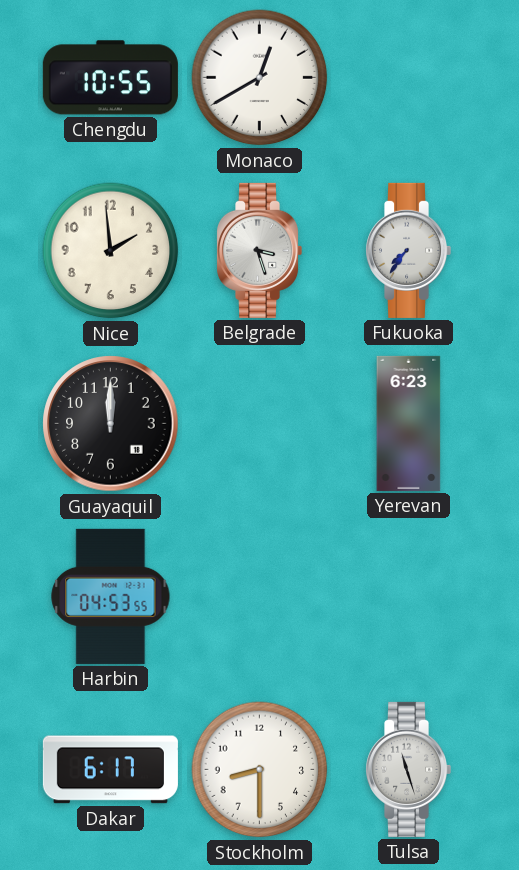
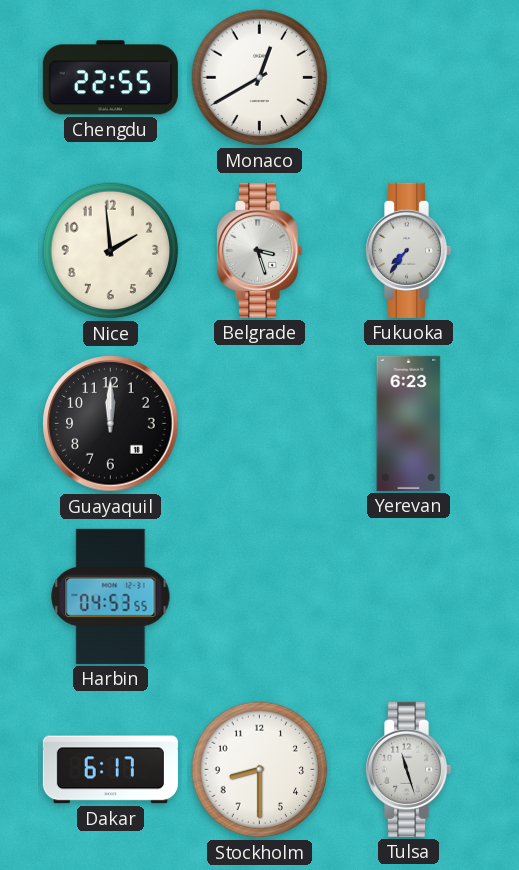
Chengdu: 10:55 -> 22:55
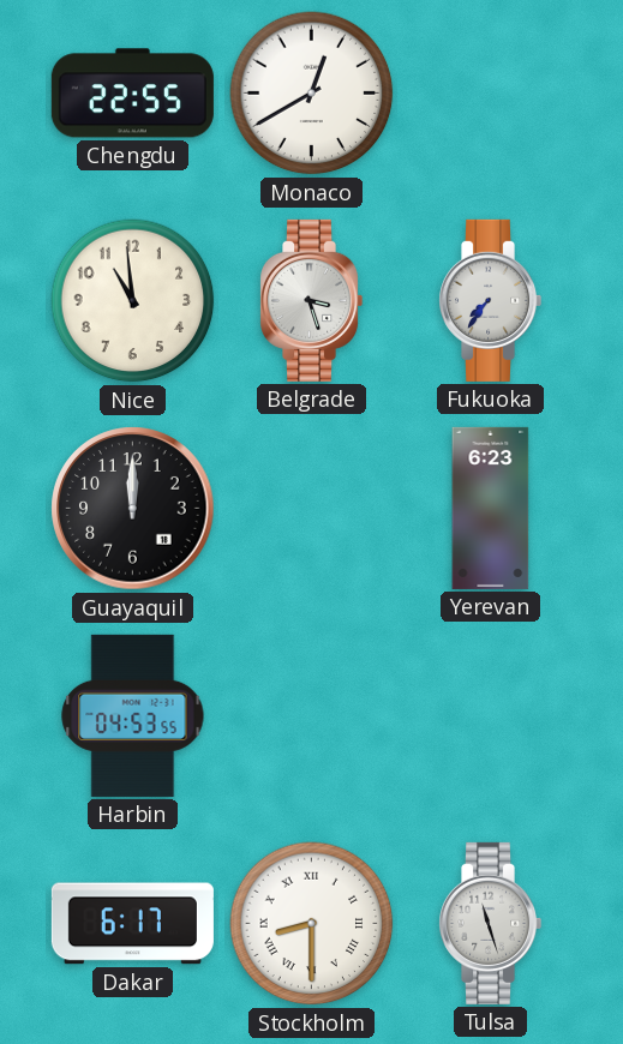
Nice: 1:59 -> 10:59
Stockholm numerals: Arabic -> Roman
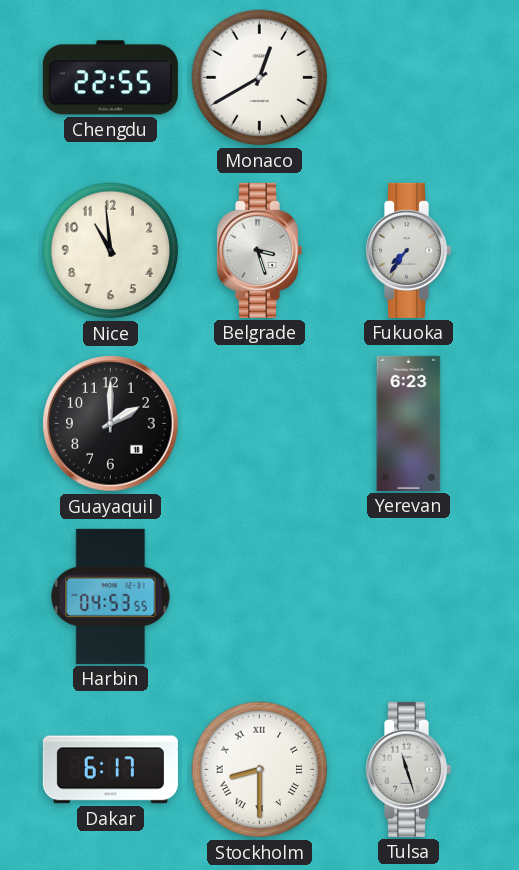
Guayaquil: 12:00 -> 2:00
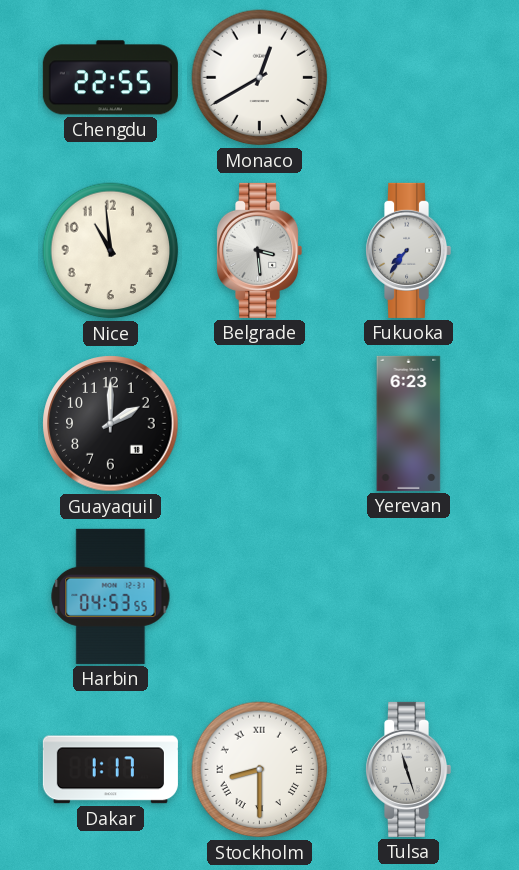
Belgrade: 3:27 -> 3:29
Dakar: 6:17 -> 1:17
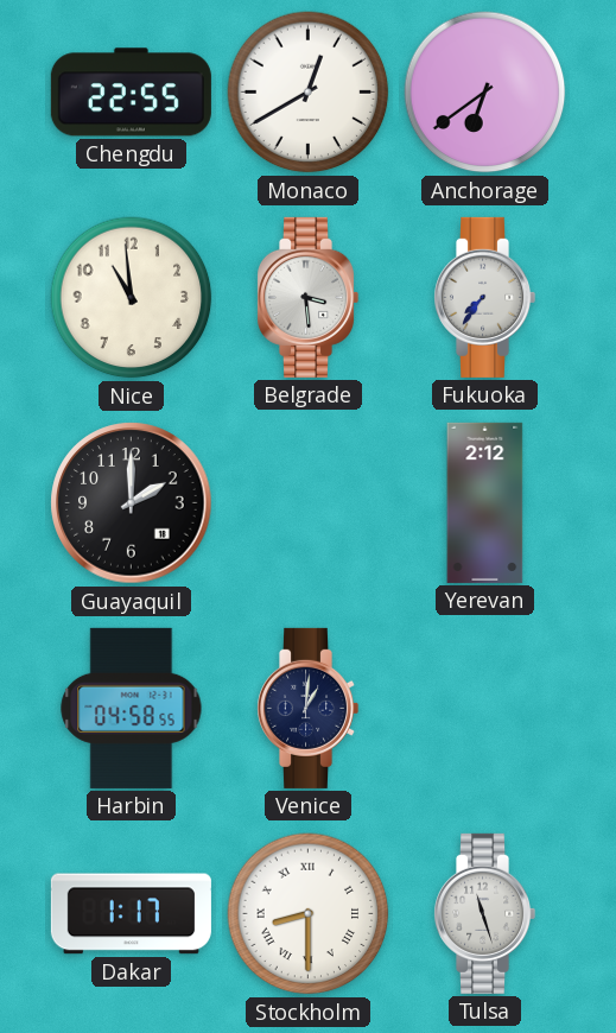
Anchorage: none -> 6:39
Yerevan: 6:23 -> 2:12
Harbin: 04:53 -> 04:58
Venice: none -> 1:01
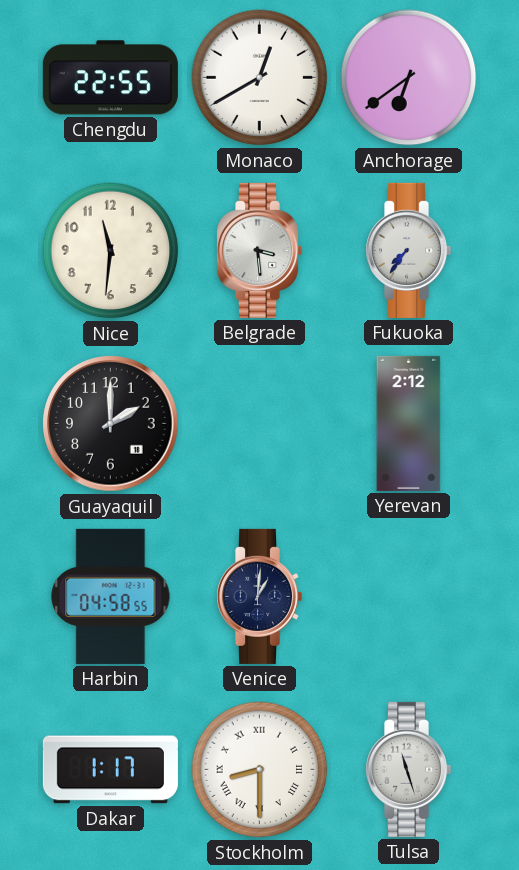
Nice: 10:59 -> 11:31
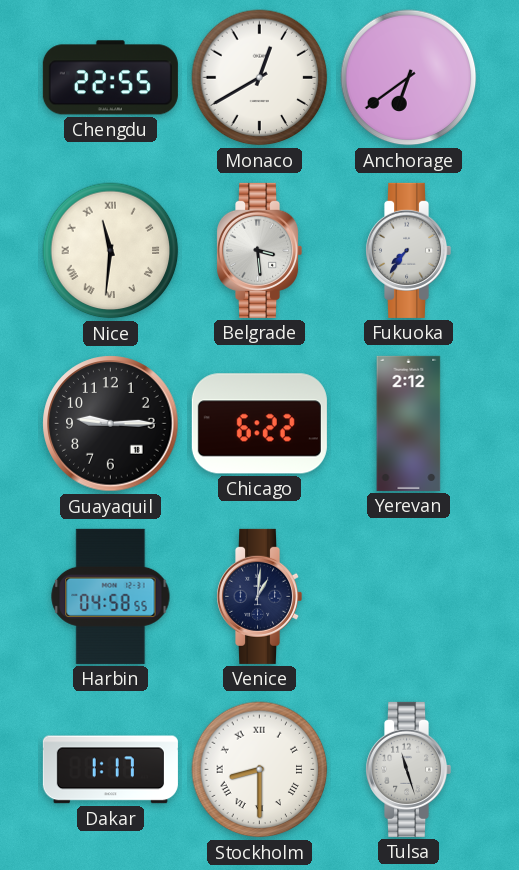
Nice numerals: Arabic -> Roman
Guayaquil: 2:00 -> 9:15
Chicago: none -> 6:22
